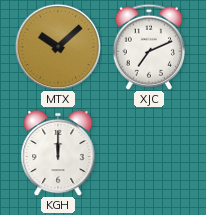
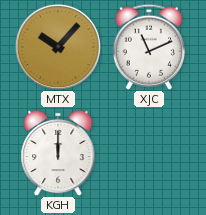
MTX: 10:08 -> 10:07
XJC: 7:11 -> 11:11
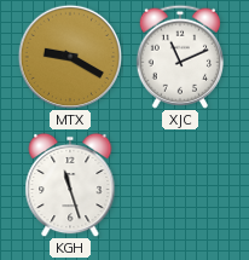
MTX: 10:07 -> 9:20
KGH: 12:00 -> 11:27
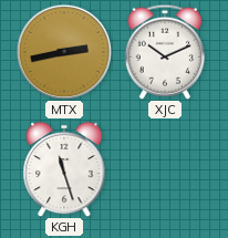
MTX: 9:20 -> 2:43
XJC: 11:11 -> 10:11
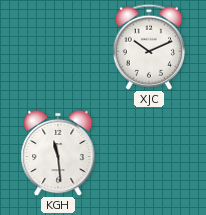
MTX: 2:43 -> none
KGH: 11:27 -> 11:29
